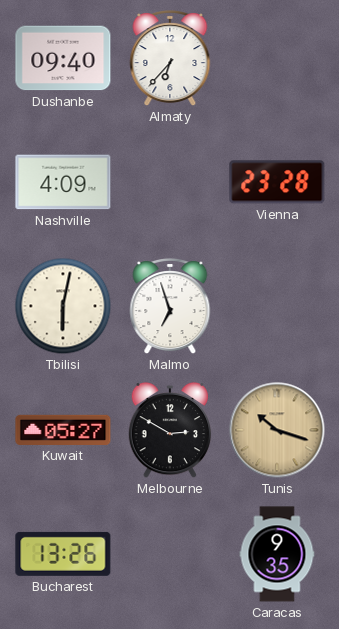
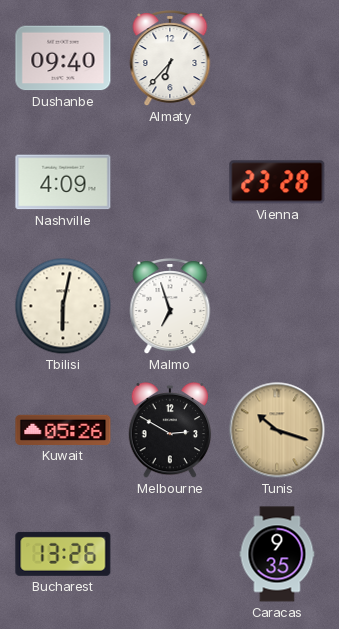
Kuwait: 05:27 -> 05:26
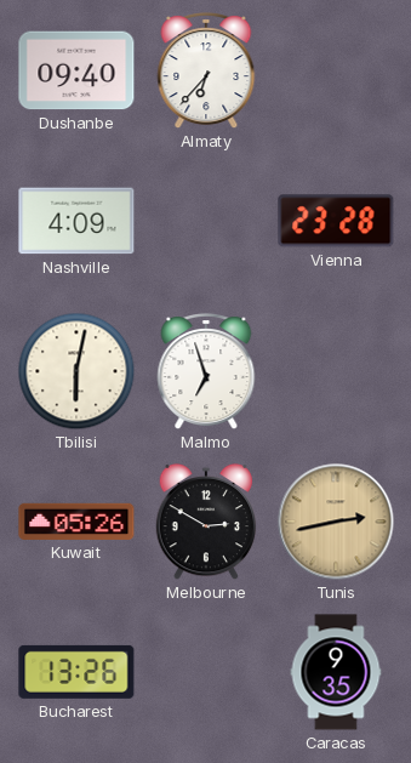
Tunis: 10:18 -> 2:43
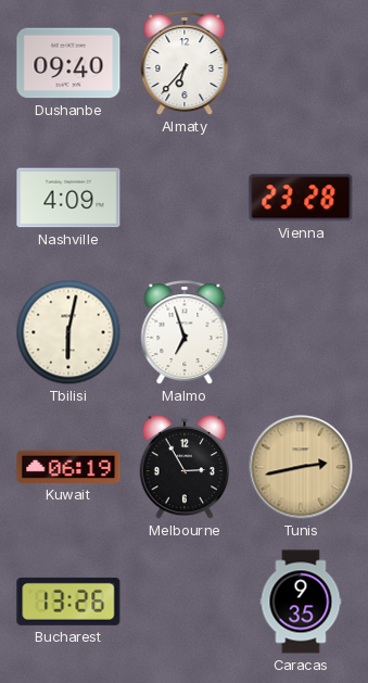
Kuwait: 05:26 -> 06:19
Melbourne: 2:50 -> 2:55
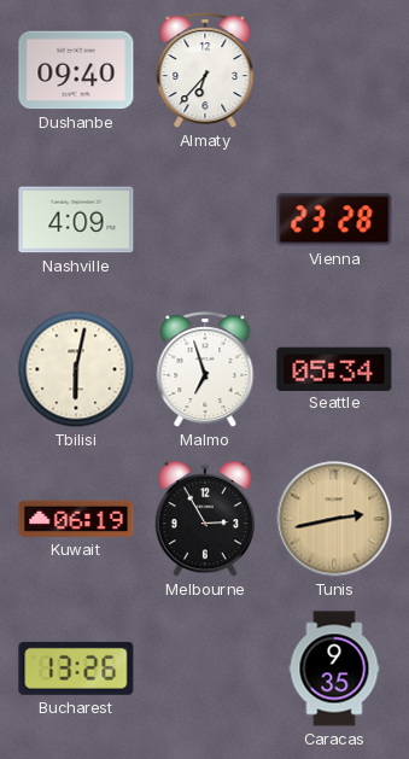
Seattle: none -> 05:34
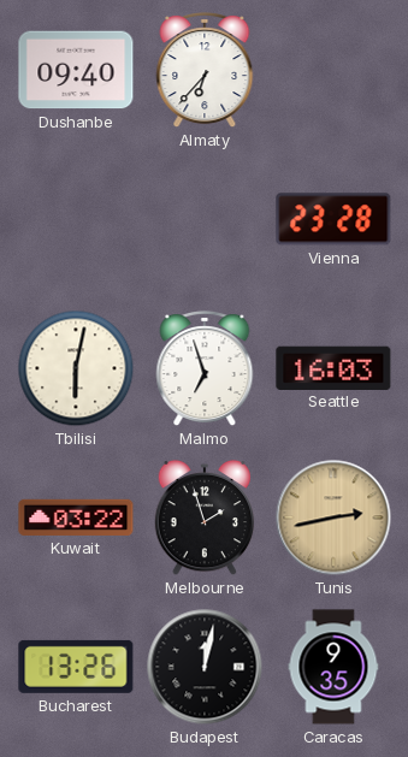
Nashville: 4:09 -> none
Seattle: 05:34 -> 16:03
Kuwait: 06:19 -> 03:22
Melbourne: 2:55 -> 1:57
Budapest: none -> 12:02
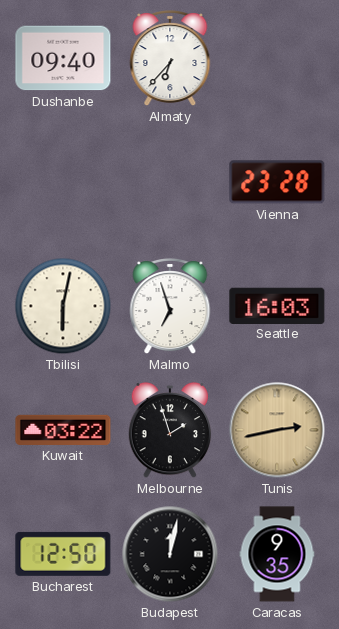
Bucharest: 13:26 -> 12:50
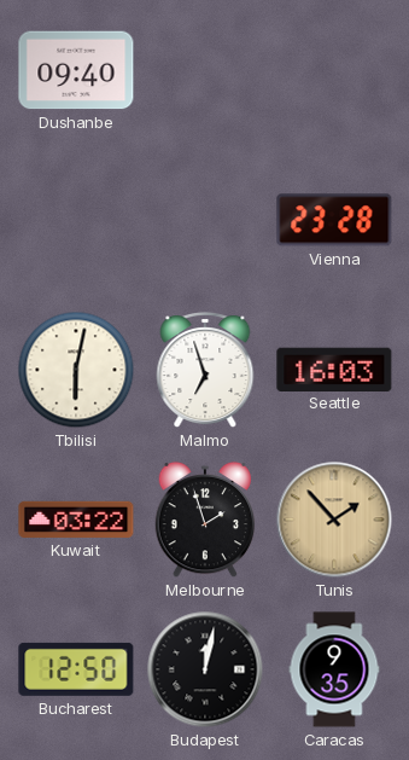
Almaty: 6:37 -> none
Tunis: 2:43 -> 1:53
